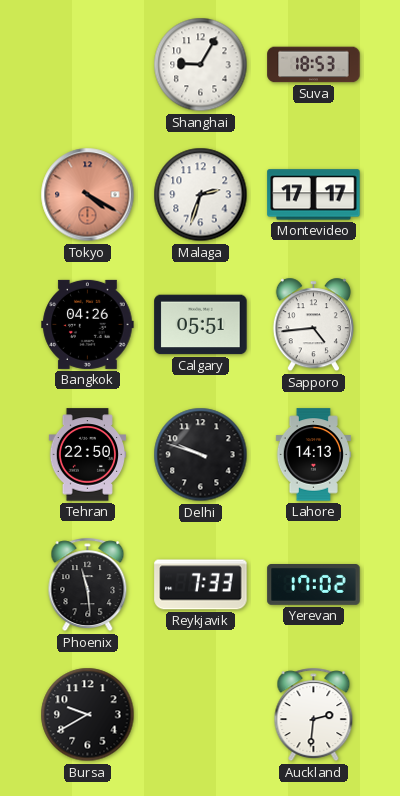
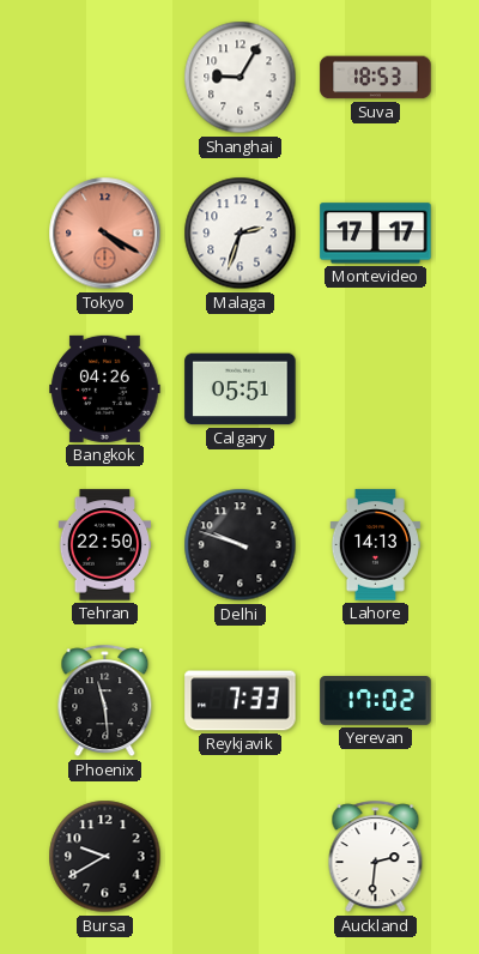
Sapporo: 4:44 -> none
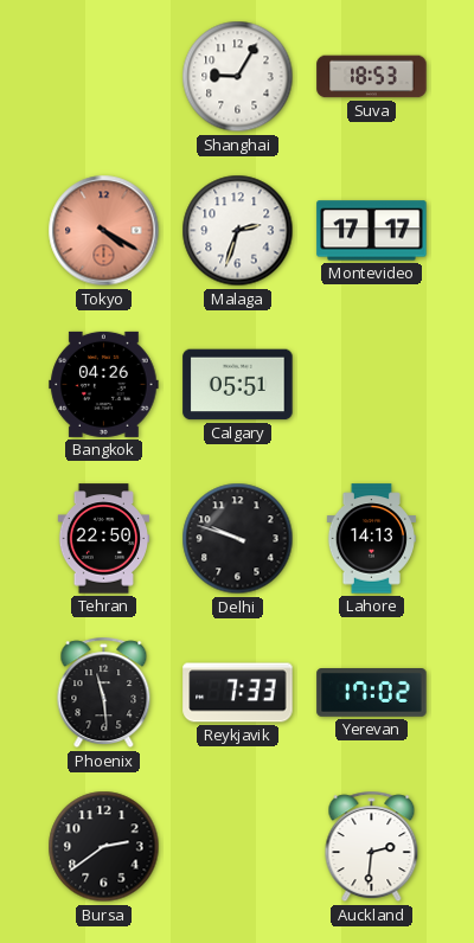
Bursa: 9:40 -> 2:39
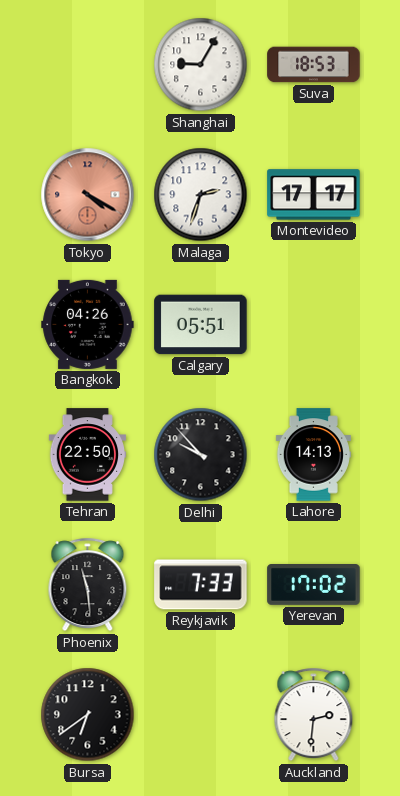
Delhi: 9:48 -> 9:53
Bursa: 2:39 -> 6:39
